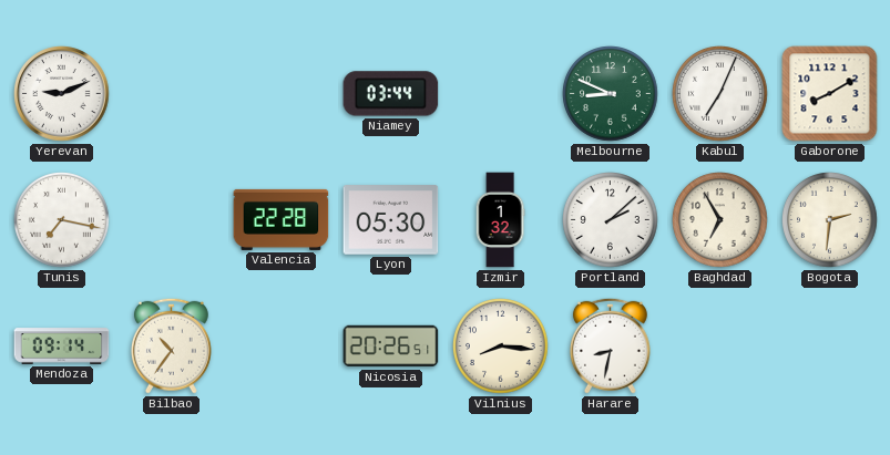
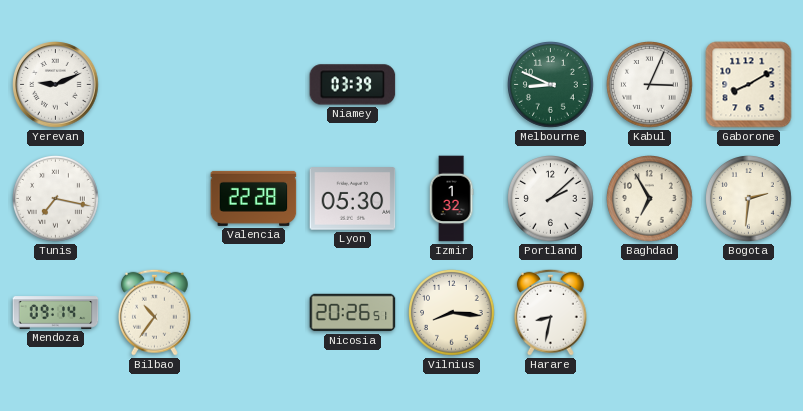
Niamey: 03:44 -> 03:39
Kabul: 7:04 -> 3:04
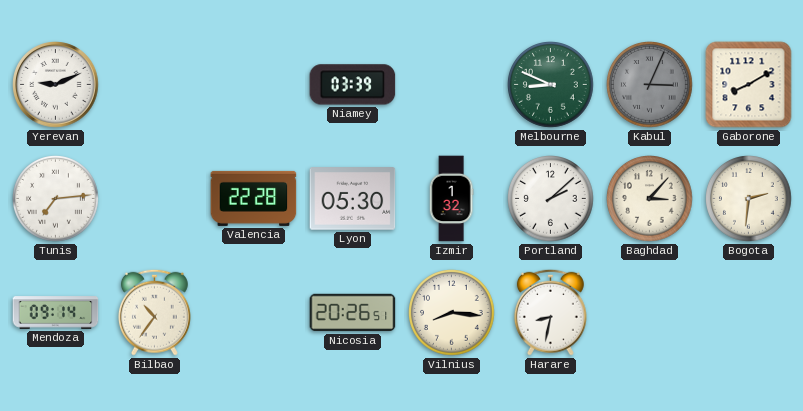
Kabul dial: white -> grey
Tunis: 7:17 -> 7:14
Baghdad: 6:55 -> 3:07
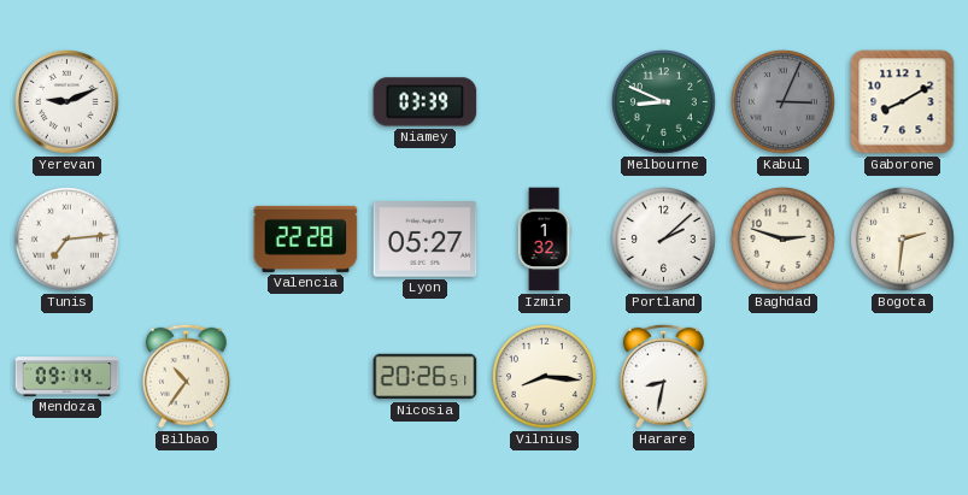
Lyon: 05:30 -> 05:27
Baghdad: 3:07 -> 2:48
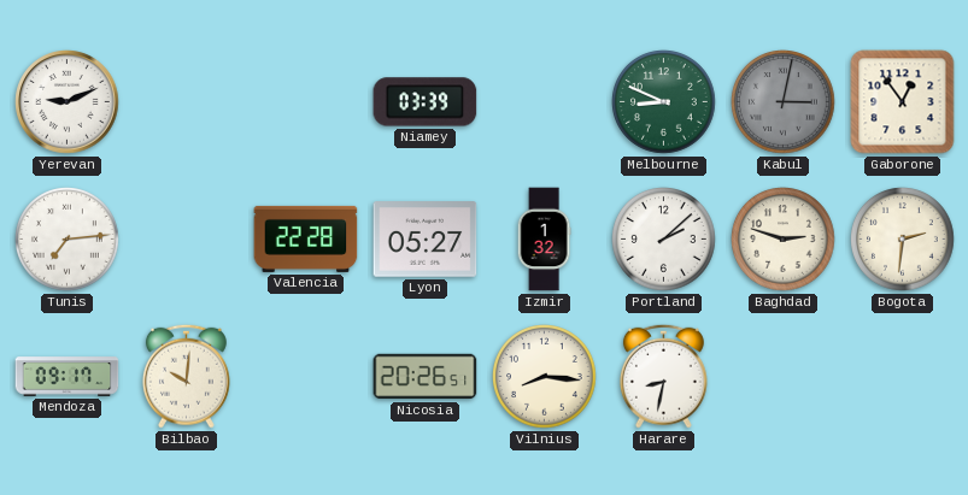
Kabul: 3:04 -> 3:02
Gaborone: 8:10 -> 12:54
Mendoza: 09:14 -> 09:17
Bilbao: 10:36 -> 10:01
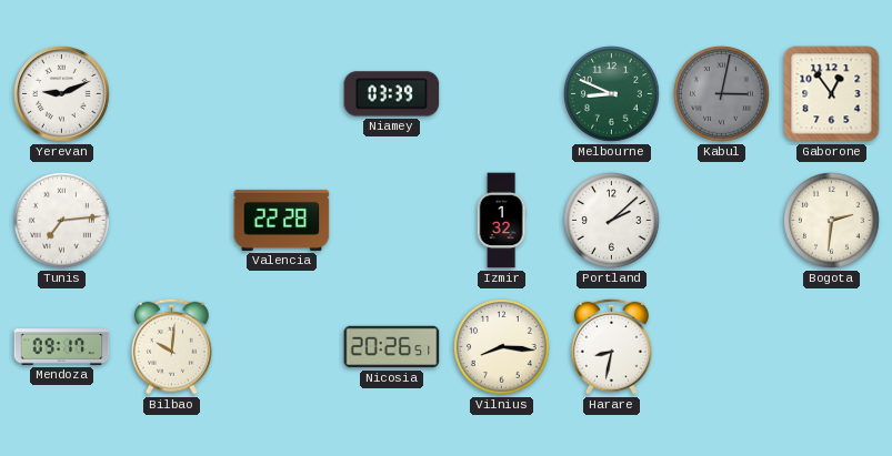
Lyon: 05:27 -> none
Baghdad: 2:48 -> none
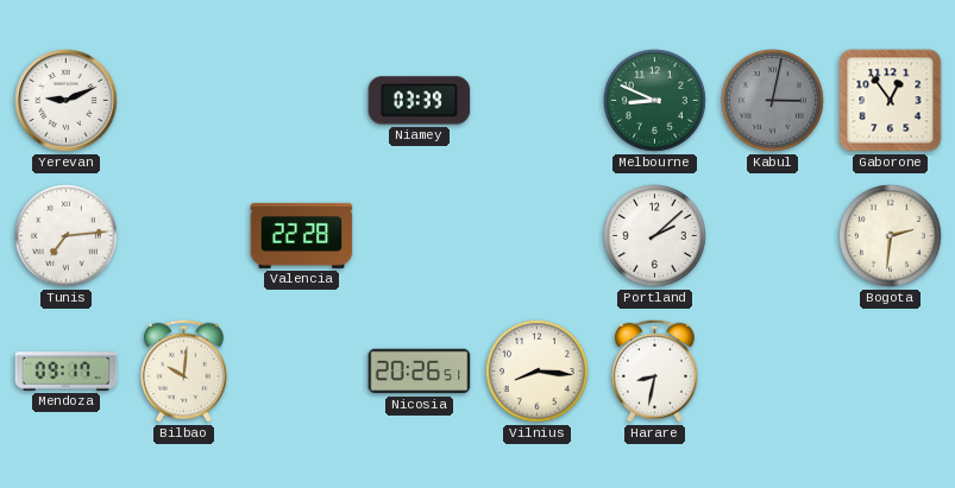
Izmir: 1:32 -> none
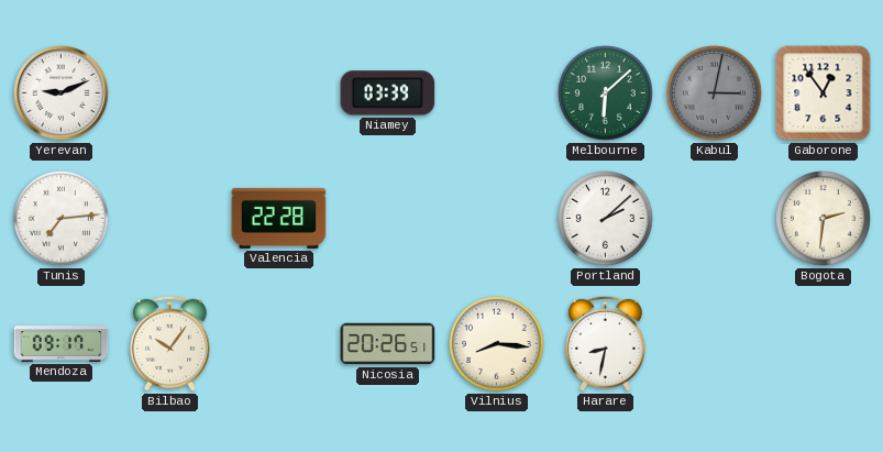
Melbourne: 8:49 -> 6:08
Bilbao: 10:01 -> 10:06
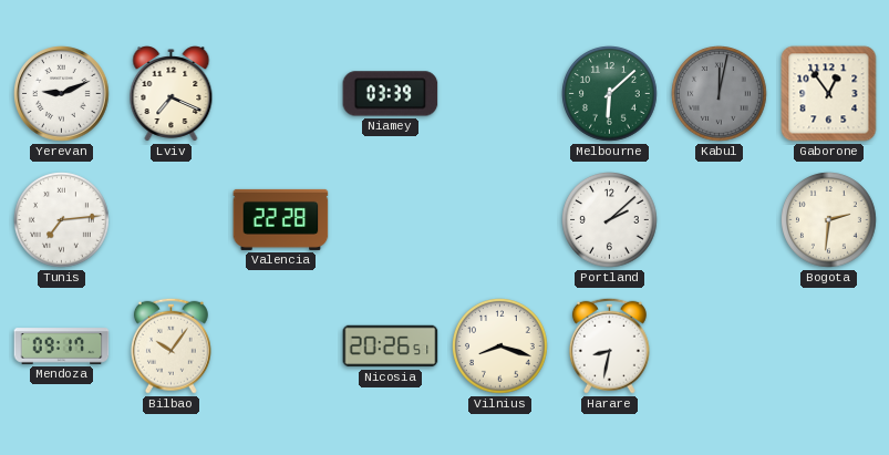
Lviv: none -> 7:19
Kabul: 3:02 -> 12:02
Vilnius: 8:16 -> 8:18
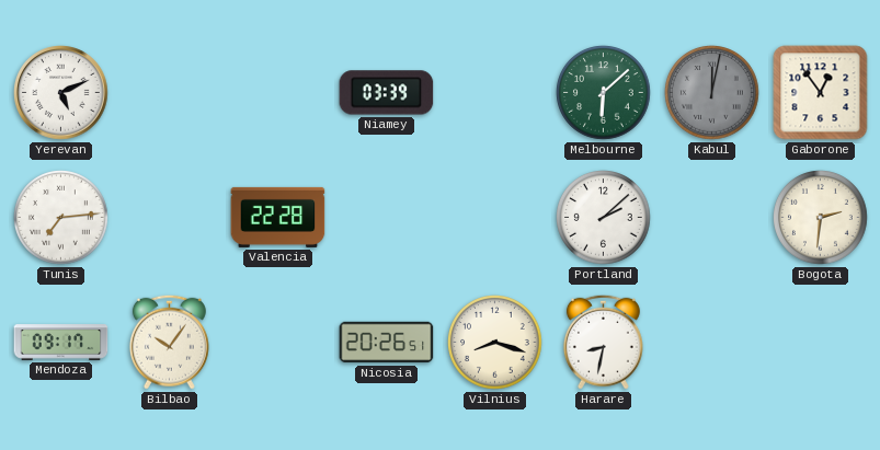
Yerevan: 9:11 -> 5:11
Lviv: 7:19 -> none
